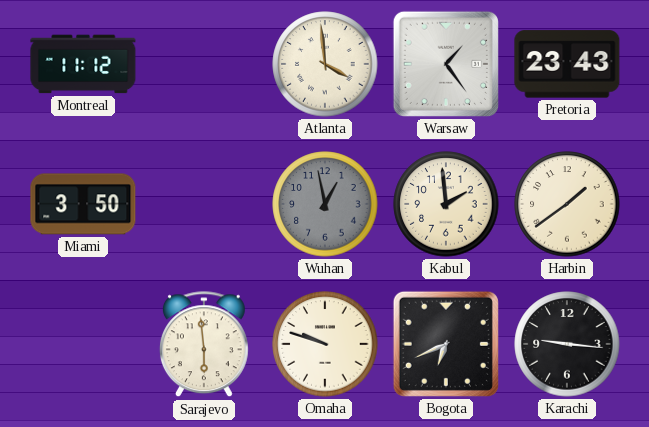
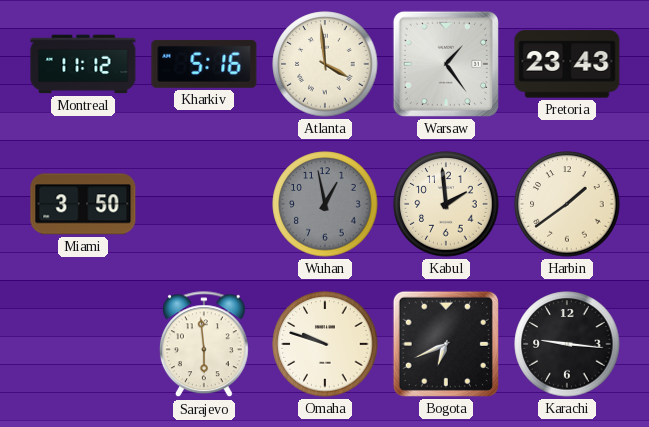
Kharkiv: none -> 5:16
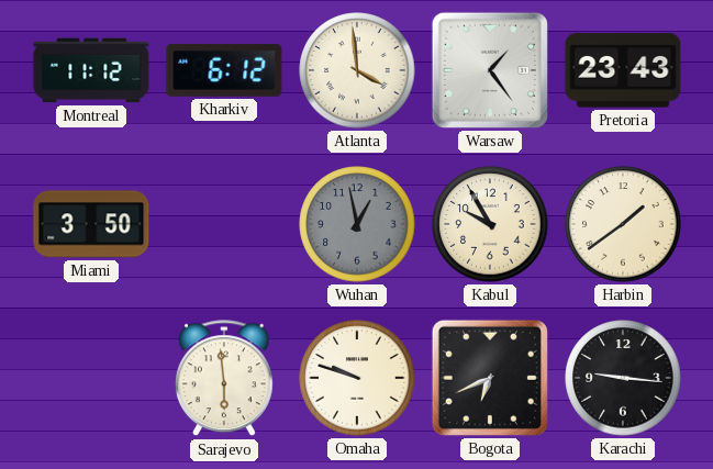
Kharkiv: 5:16 -> 6:12
Kabul: 1:59 -> 9:55
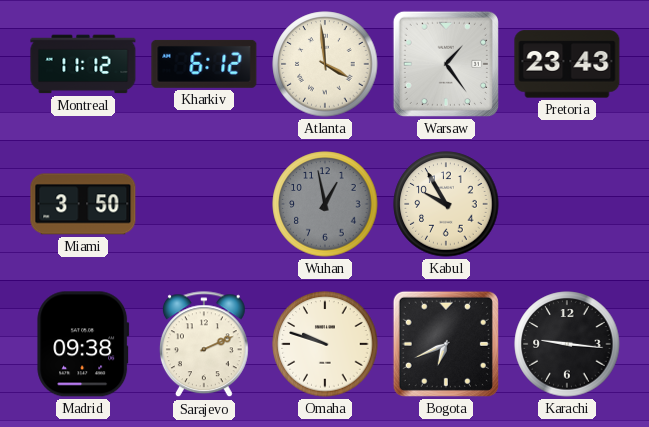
Harbin: 1:39 -> none
Madrid: none -> 09:38
Sarajevo: 5:59 -> 2:11
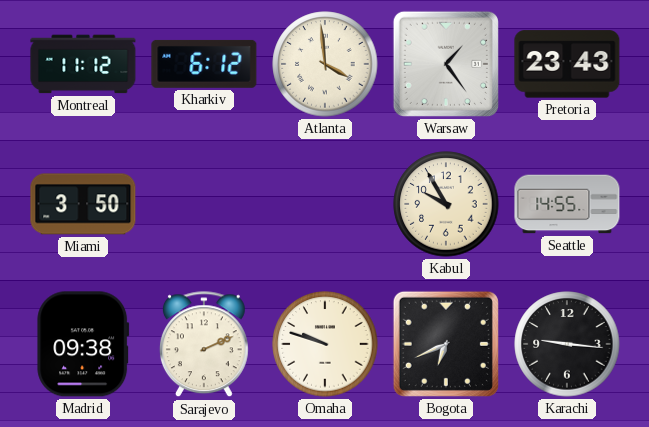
Wuhan: 12:58 -> none
Seattle: none -> 14:55
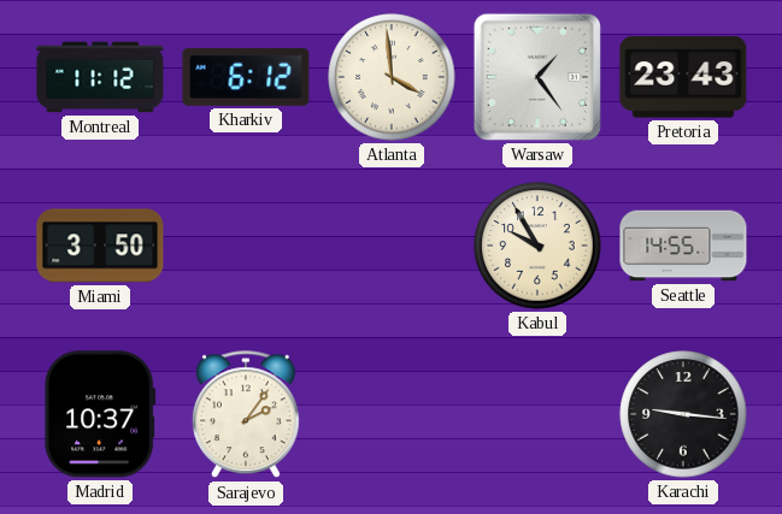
Madrid: 09:38 -> 10:37
Sarajevo: 2:11 -> 2:06
Omaha: 9:48 -> none
Bogota: 6:41 -> none
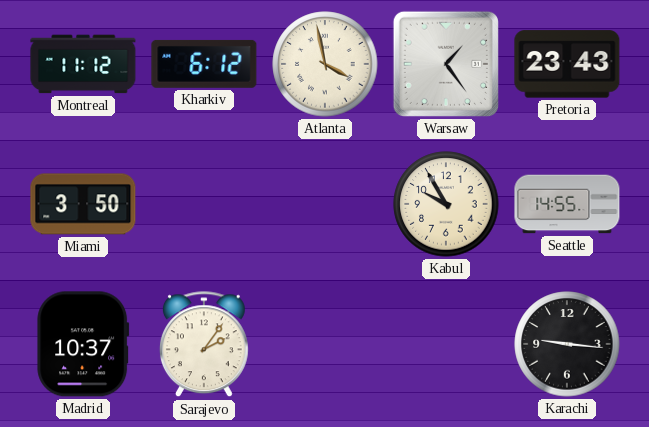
Atlanta: 3:59 -> 3:58
